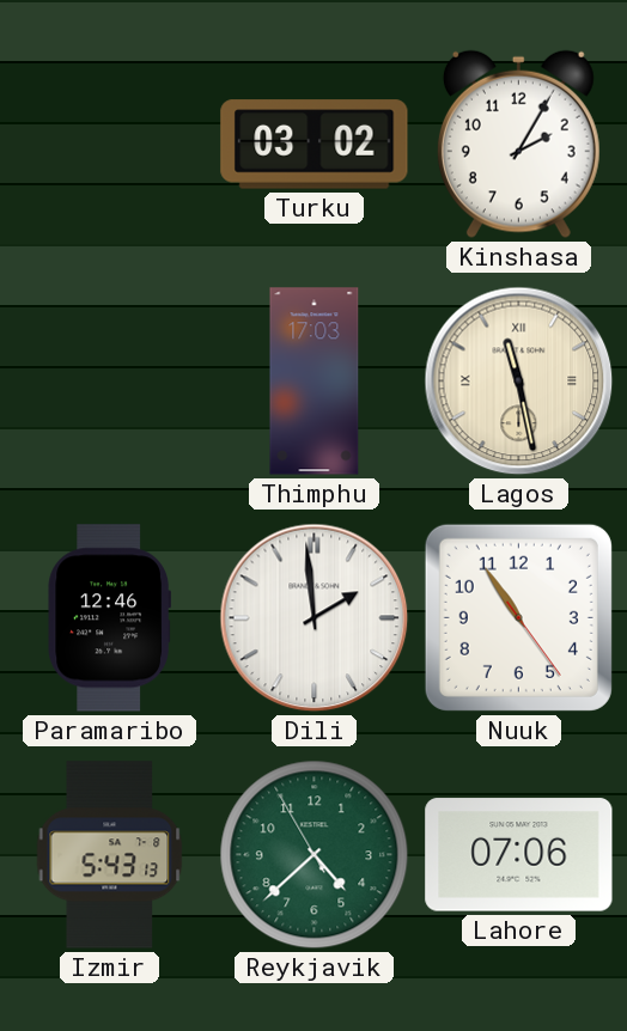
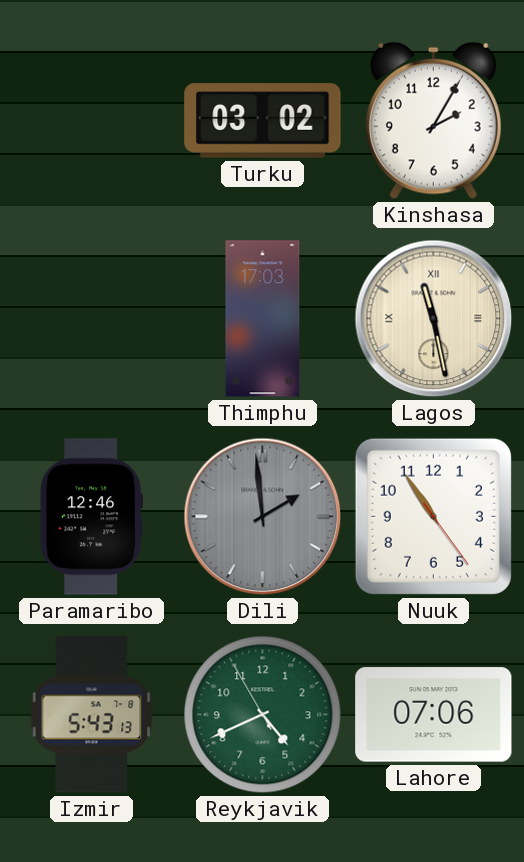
Dili dial: white -> grey
Reykjavik: 4:37 -> 4:40
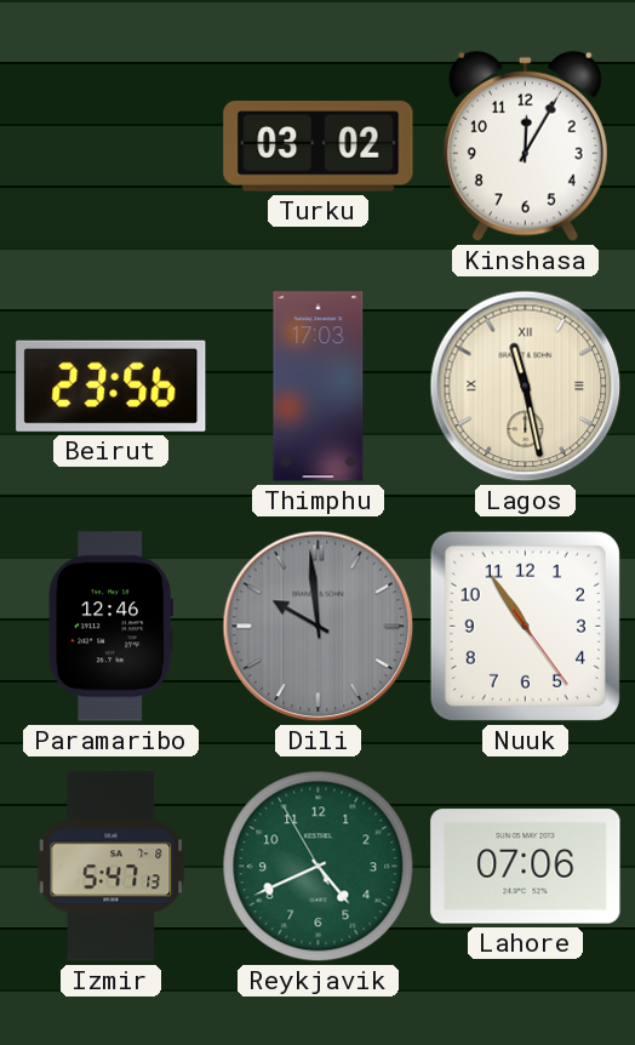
Kinshasa: 2:05 -> 12:05
Beirut: none -> 23:56
Dili: 1:59 -> 9:59
Izmir: 5:43 -> 5:47
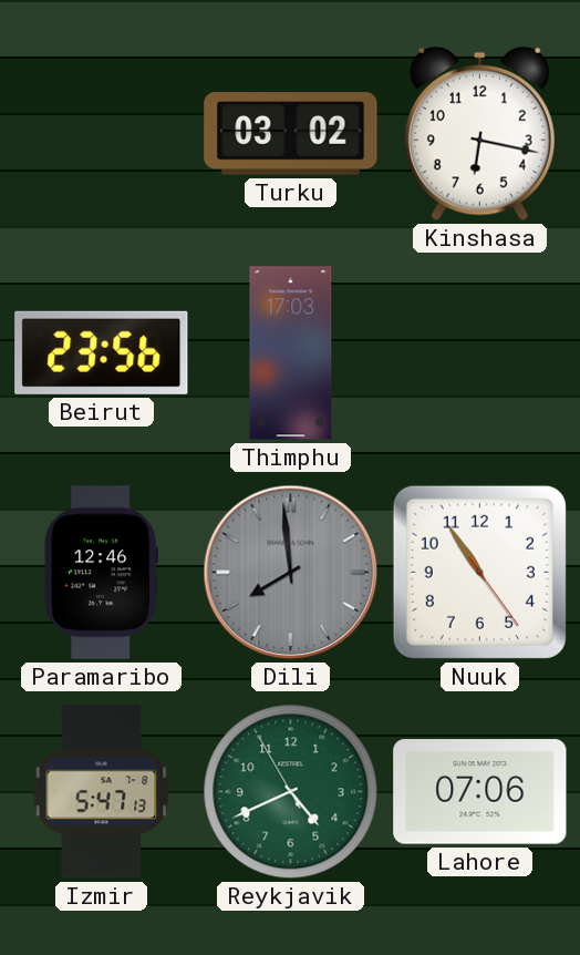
Kinshasa: 12:05 -> 6:17
Lagos: 11:28 -> none
Dili: 9:59 -> 7:59
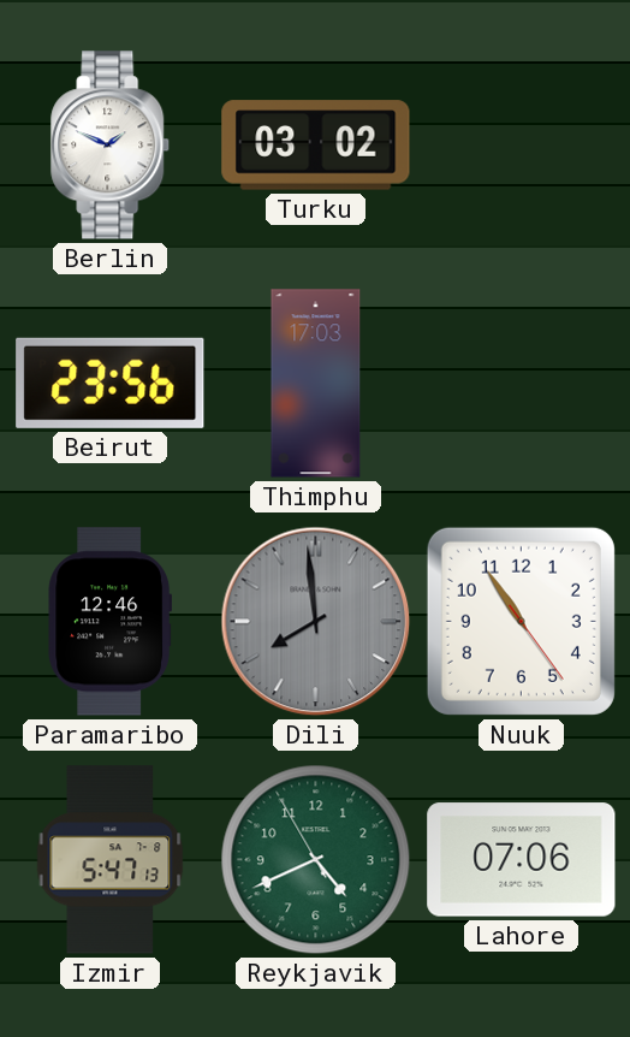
Berlin: none -> 1:49
Kinshasa: 6:17 -> none
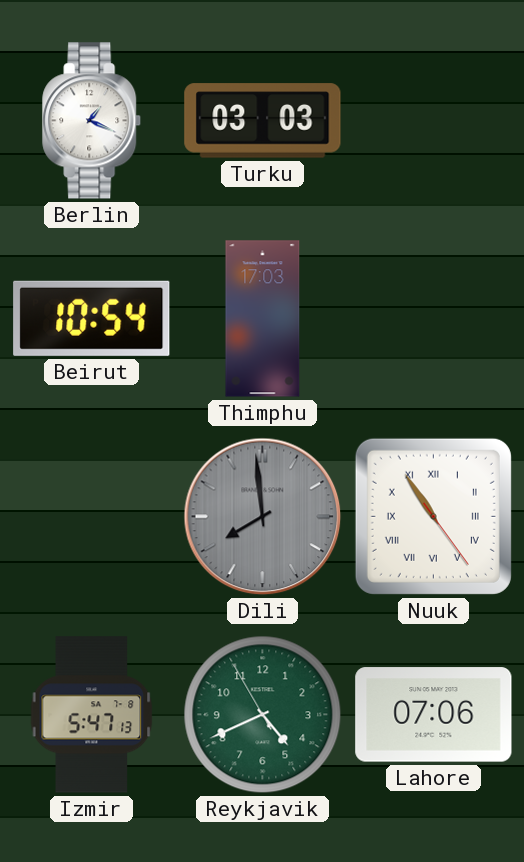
Berlin: 1:49 -> 1:19
Turku: 03:02 -> 03:03
Beirut: 23:56 -> 10:54
Paramaribo: 12:46 -> none
Nuuk numerals: Arabic -> Roman
